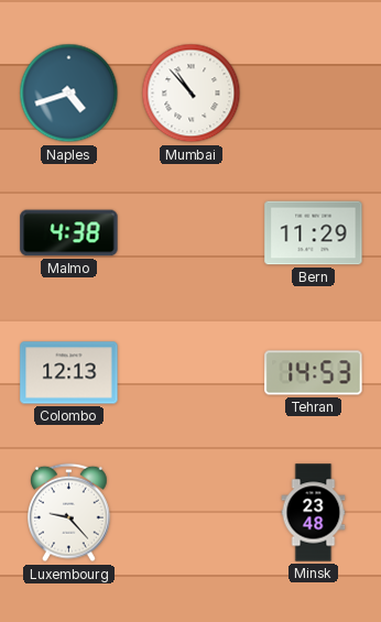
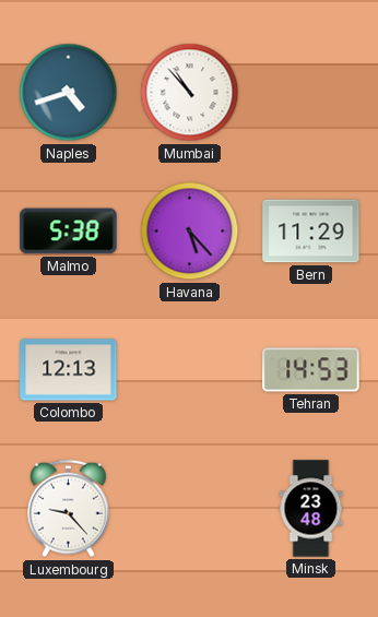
Malmo: 4:38 -> 5:38
Havana: none -> 5:23
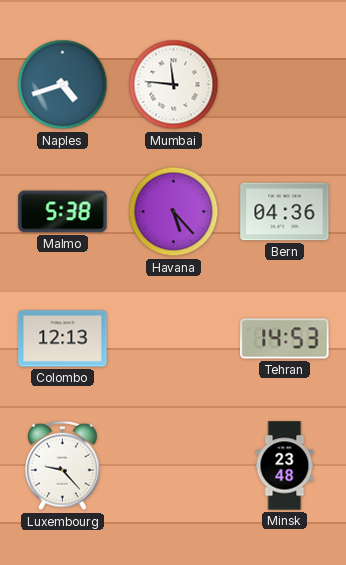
Mumbai: 10:53 -> 11:46
Bern: 11:29 -> 04:36
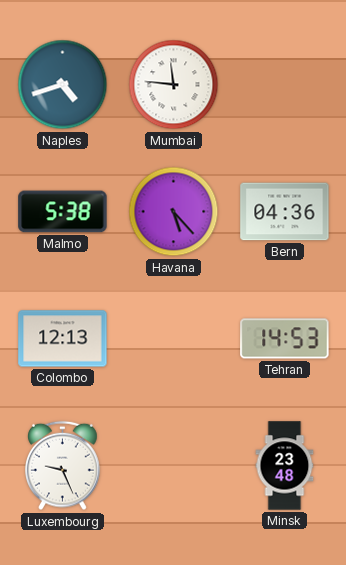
Luxembourg: 9:23 -> 9:26
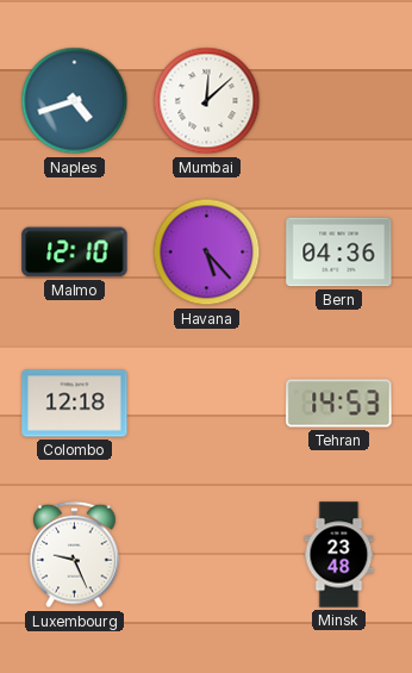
Mumbai: 11:46 -> 12:08
Malmo: 5:38 -> 12:10
Colombo: 12:13 -> 12:18
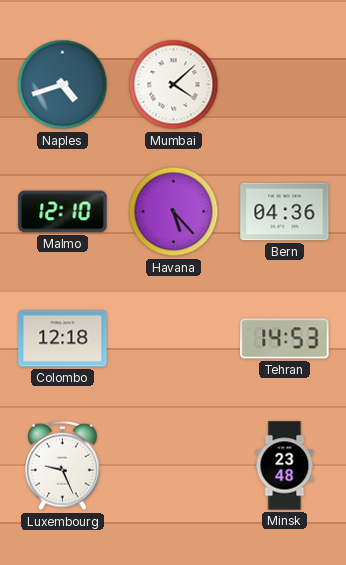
Mumbai: 12:08 -> 4:08
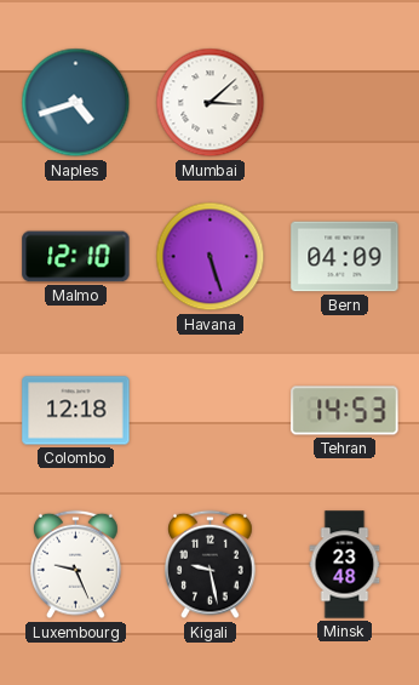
Mumbai: 4:08 -> 3:08
Havana: 5:23 -> 5:27
Bern: 04:36 -> 04:09
Kigali: none -> 9:28
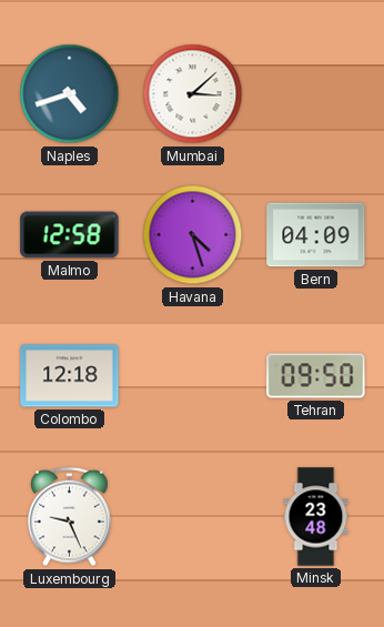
Malmo: 12:10 -> 12:58
Havana: 5:27 -> 4:27
Tehran: 14:53 -> 09:50
Kigali: 9:28 -> none
